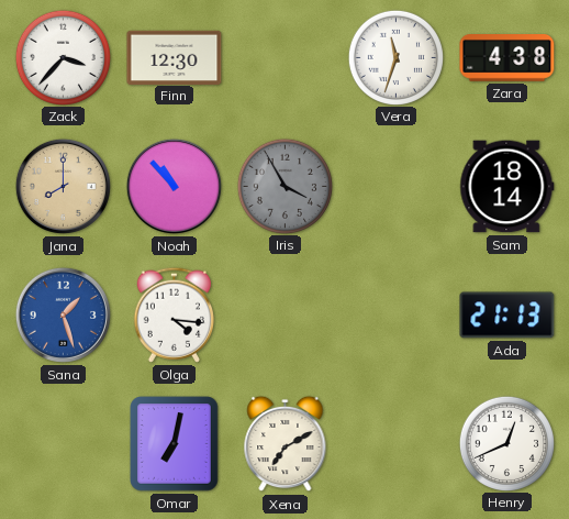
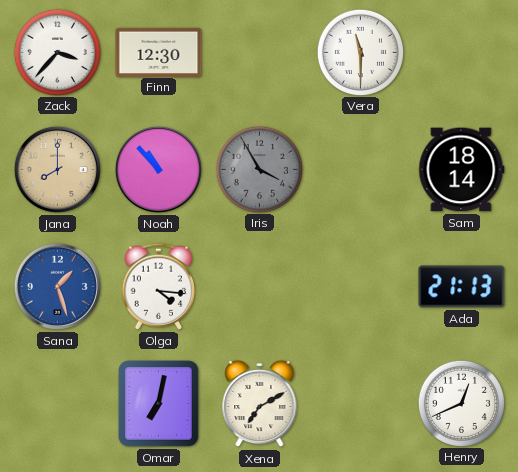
Vera: 11:33 -> 11:30
Zara: 4:38 -> none
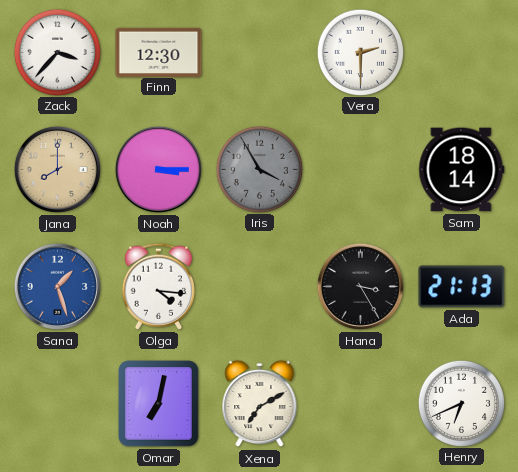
Vera: 11:30 -> 2:30
Noah: 10:53 -> 3:15
Hana: none -> 3:25
Henry: 12:41 -> 6:41
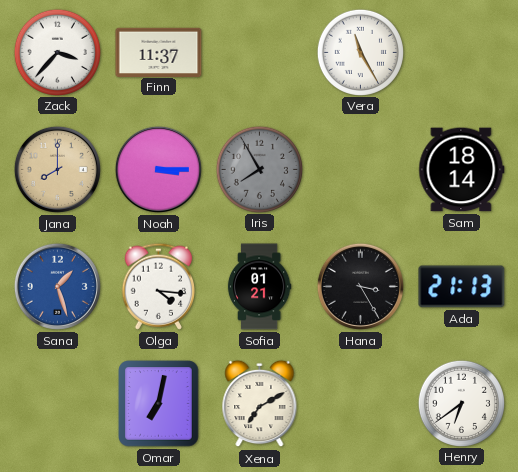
Finn: 12:30 -> 11:37
Vera: 2:30 -> 11:25
Iris: 3:55 -> 7:55
Sofia: none -> 01:21
Henry: 6:41 -> 6:39
